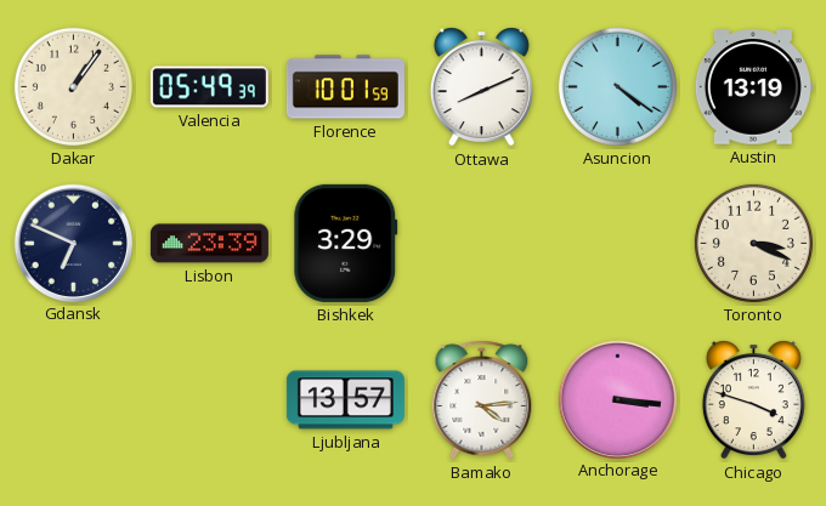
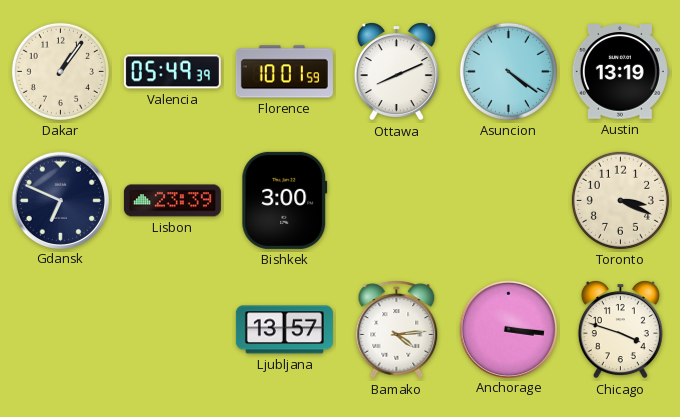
Bishkek: 3:29 -> 3:00
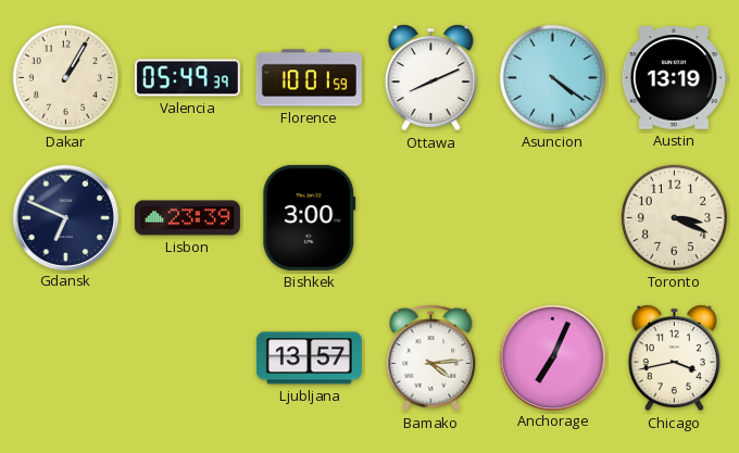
Dakar: 1:06 -> 1:05
Anchorage: 3:16 -> 7:04
Chicago: 3:48 -> 3:43
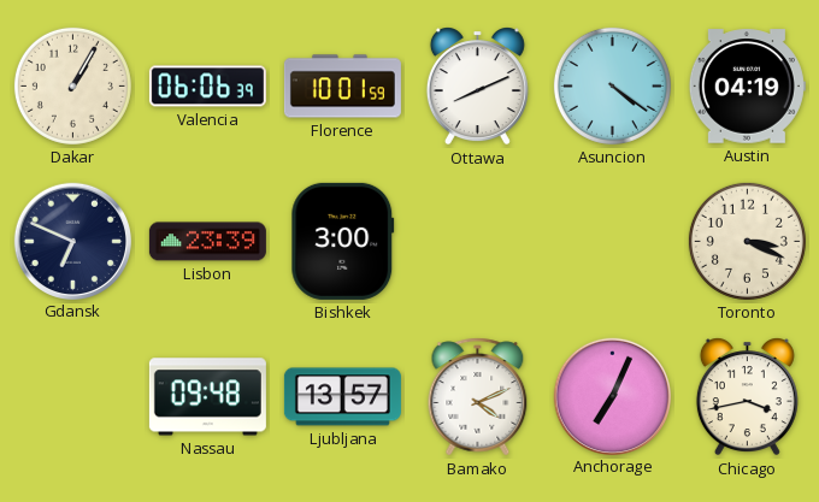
Valencia: 05:49 -> 06:06
Austin: 13:19 -> 04:19
Nassau: none -> 09:48
Bamako: 4:14 -> 4:11
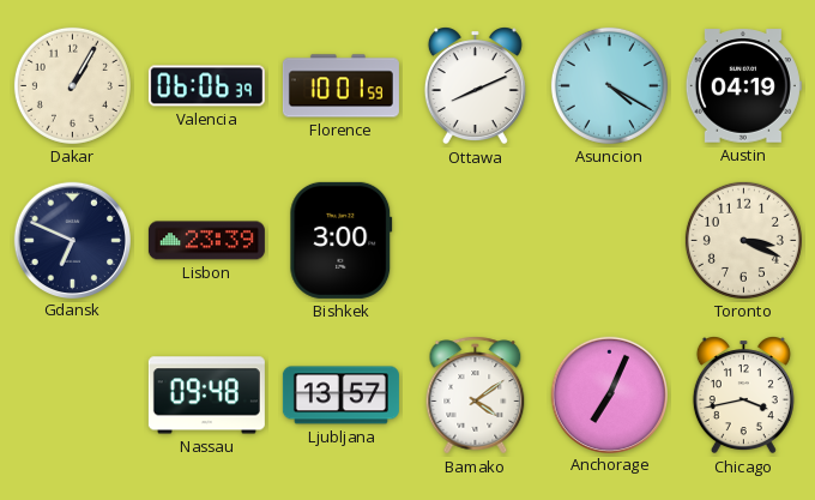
Asuncion: 4:21 -> 4:20
Bamako: 4:11 -> 4:09
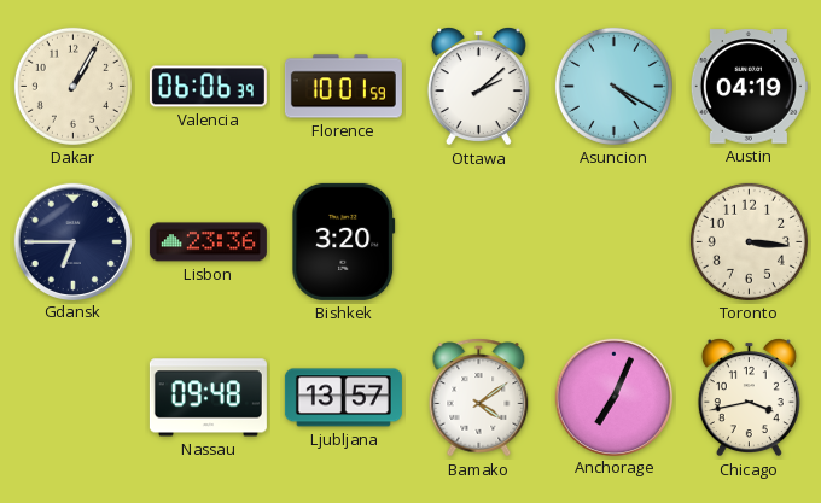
Ottawa: 8:11 -> 2:08
Gdansk: 6:49 -> 6:45
Lisbon: 23:39 -> 23:36
Bishkek: 3:00 -> 3:20
Toronto: 3:19 -> 3:16
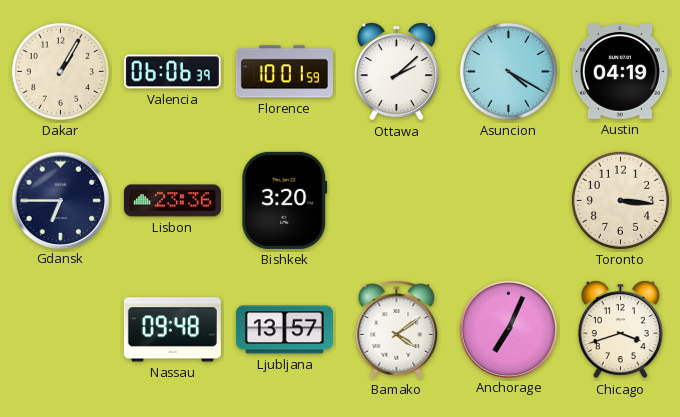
Chicago: 3:43 -> 3:42
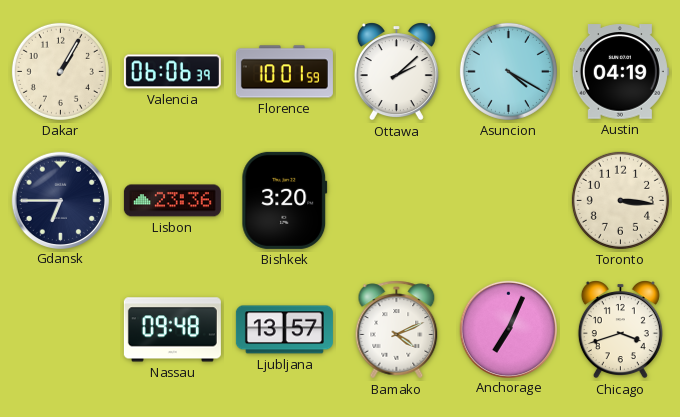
Bamako: 4:09 -> 4:11
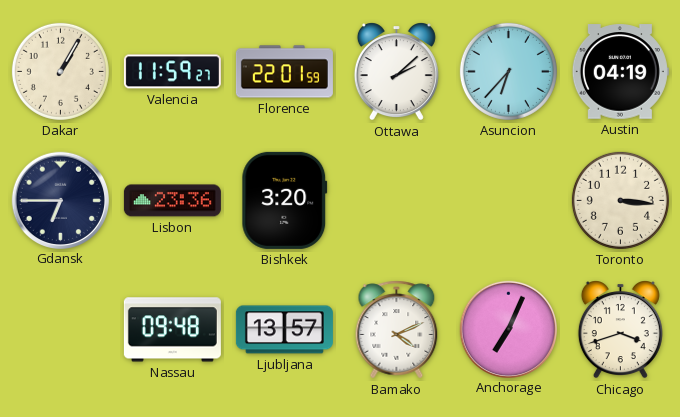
Valencia: 06:06 -> 11:59
Florence: 10:01 -> 22:01
Asuncion: 4:20 -> 6:37
